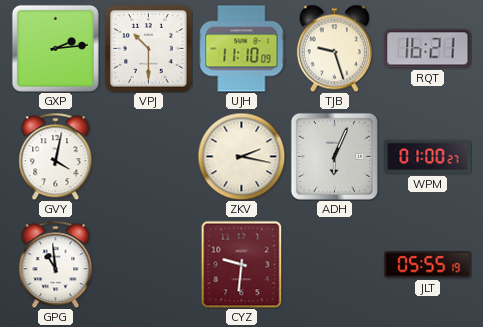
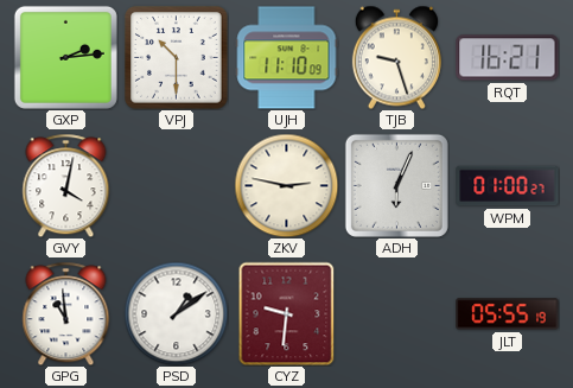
ZKV: 2:17 -> 2:47
PSD: none -> 1:09
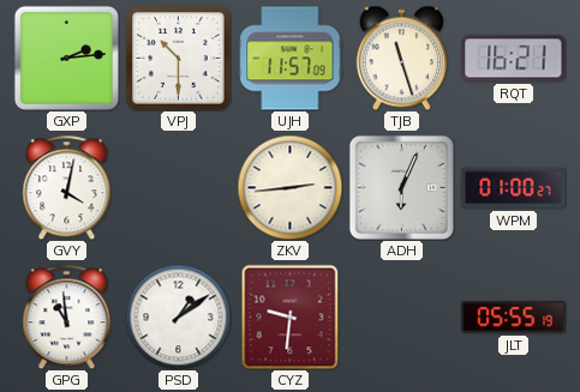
UJH: 11:10 -> 11:57
TJB: 9:27 -> 11:27
ZKV: 2:47 -> 2:44
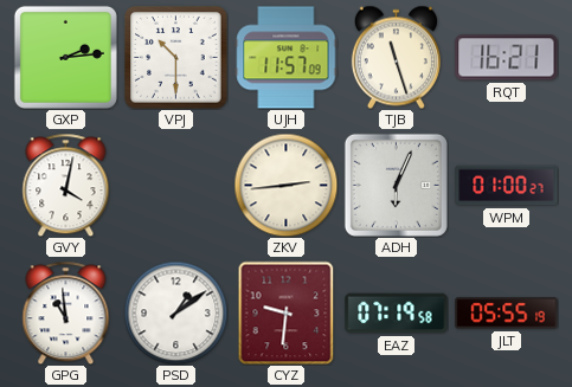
EAZ: none -> 07:19
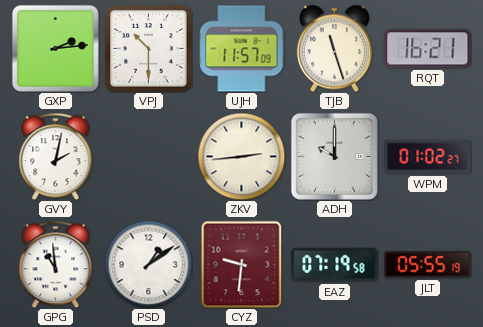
GVY: 4:02 -> 2:02
ADH: 6:04 -> 10:00
WPM: 01:00 -> 01:02
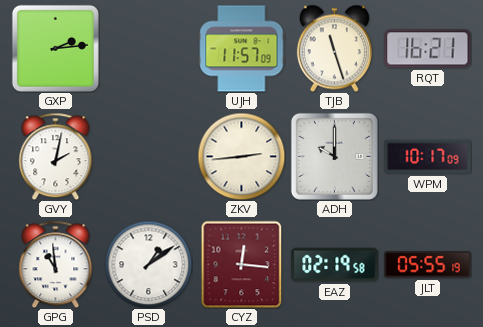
VPJ: 10:30 -> none
WPM: 01:02 -> 10:17
CYZ: 9:31 -> 12:16
EAZ: 07:19 -> 02:19
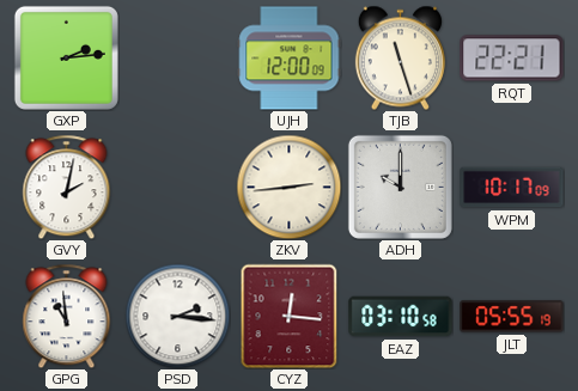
UJH: 11:57 -> 12:00
RQT: 16:21 -> 22:21
PSD: 1:09 -> 2:16
EAZ: 02:19 -> 03:10
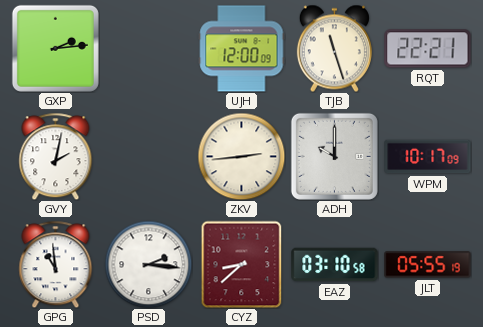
CYZ: 12:16 -> 8:38
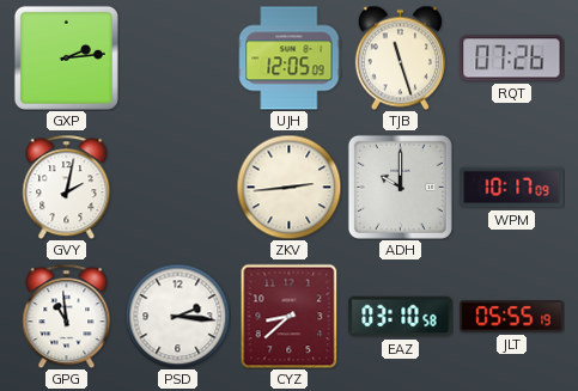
UJH: 12:00 -> 12:05
RQT: 22:21 -> 07:26
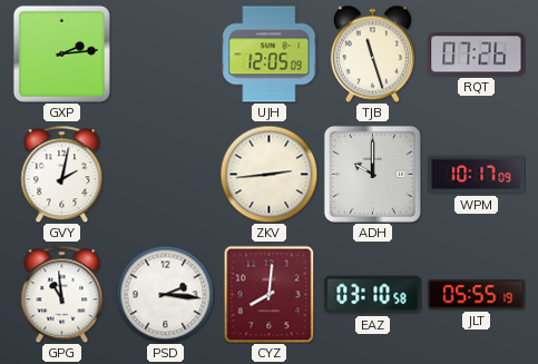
CYZ: 8:38 -> 8:01
